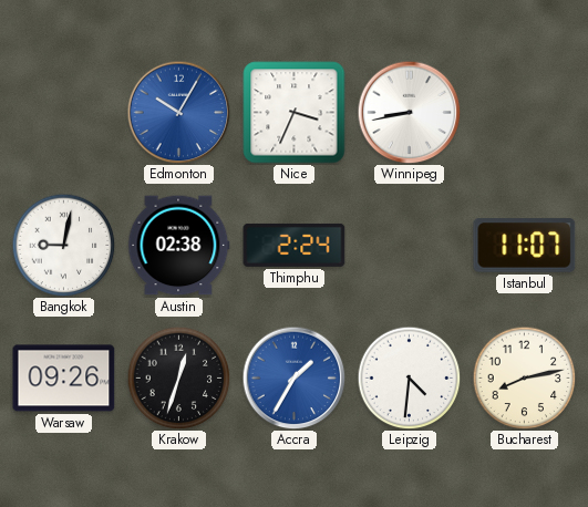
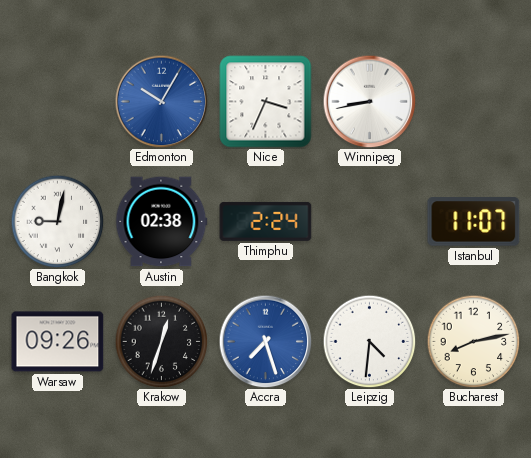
Accra: 1:35 -> 7:27
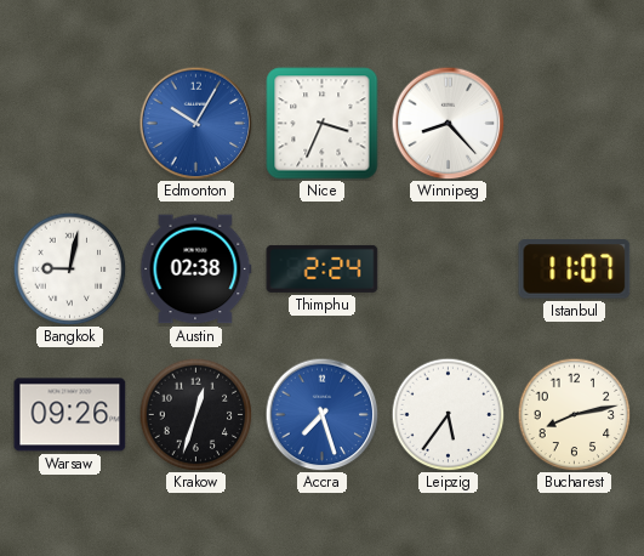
Winnipeg: 8:43 -> 8:23
Leipzig: 4:31 -> 5:36
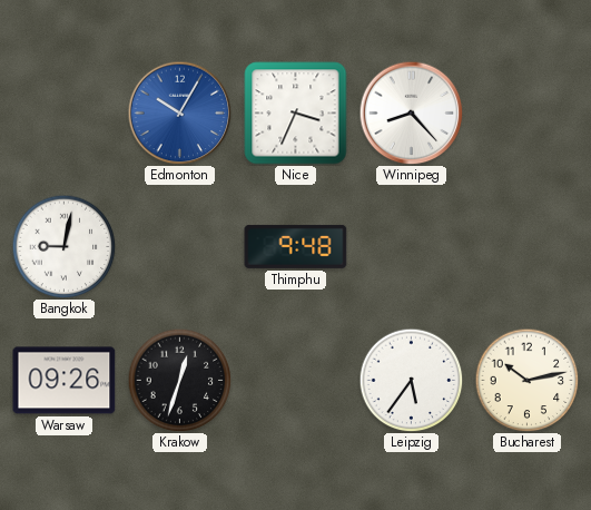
Austin: 02:38 -> none
Thimphu: 2:24 -> 9:48
Istanbul: 11:07 -> none
Accra: 7:27 -> none
Bucharest: 8:13 -> 10:13
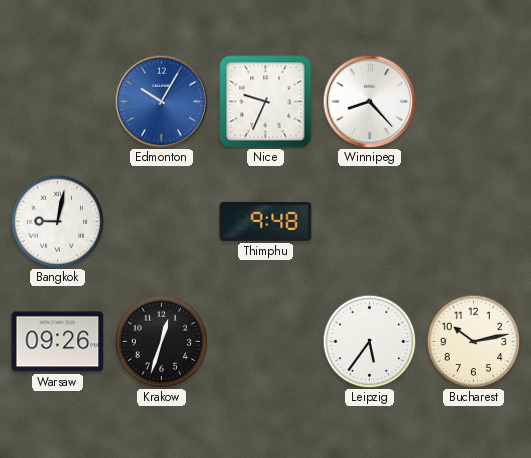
Nice: 3:34 -> 9:34
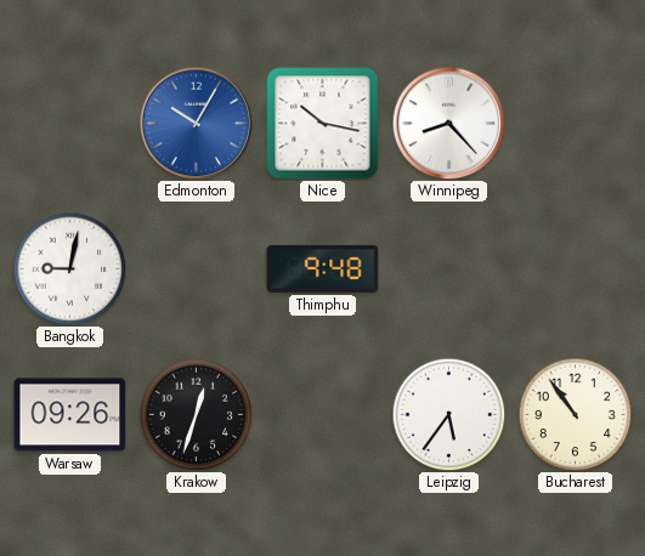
Nice: 9:34 -> 10:17
Bucharest: 10:13 -> 10:54
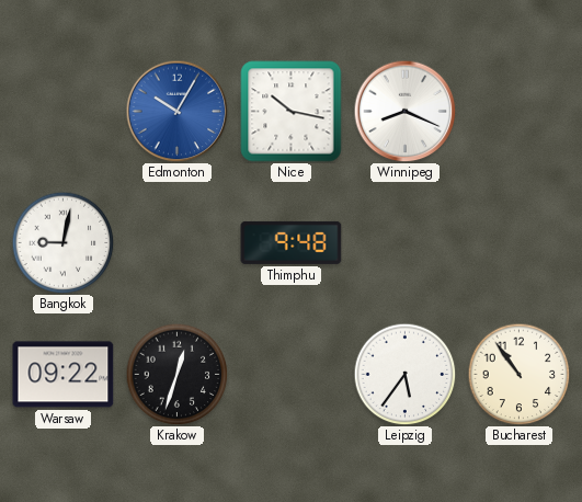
Winnipeg: 8:23 -> 8:19
Warsaw: 09:26 -> 09:22
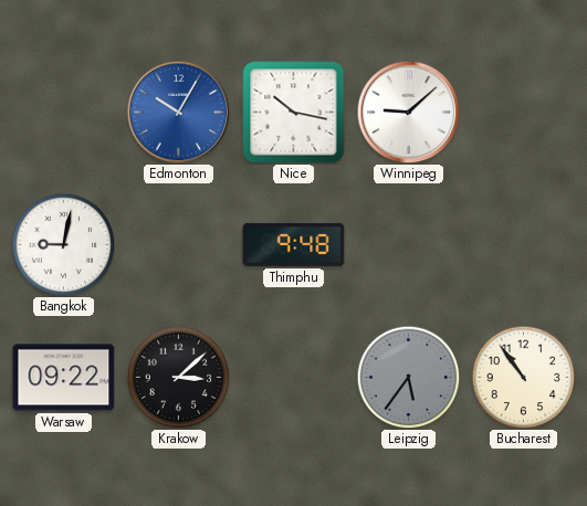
Winnipeg: 8:19 -> 9:08
Krakow: 12:33 -> 3:08
Leipzig dial: white -> grey
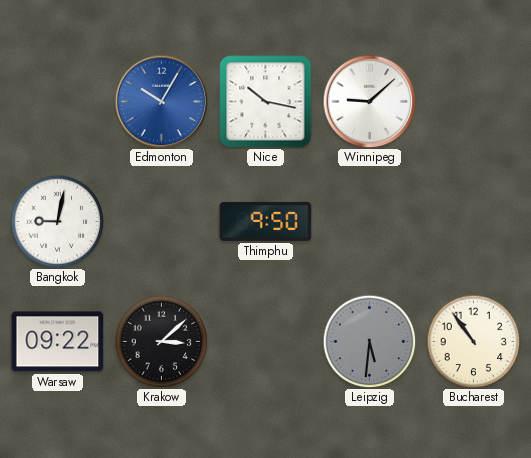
Thimphu: 9:48 -> 9:50
Leipzig: 5:36 -> 5:31
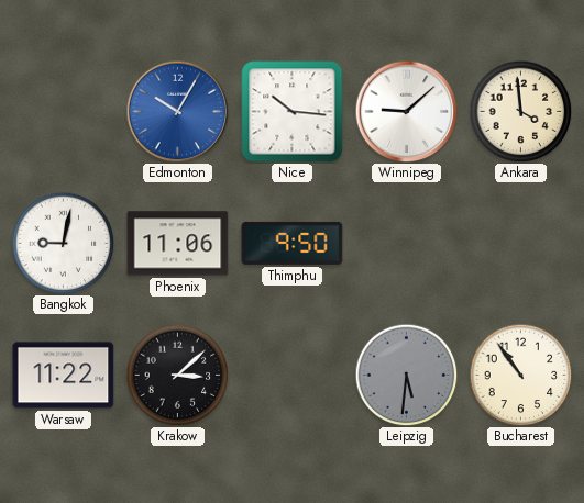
Nice: 10:17 -> 10:16
Ankara: none -> 3:59
Phoenix: none -> 11:06
Warsaw: 09:22 -> 11:22
